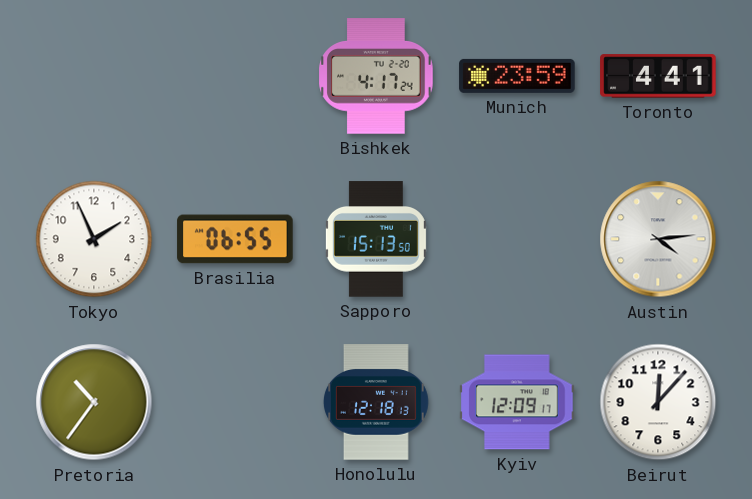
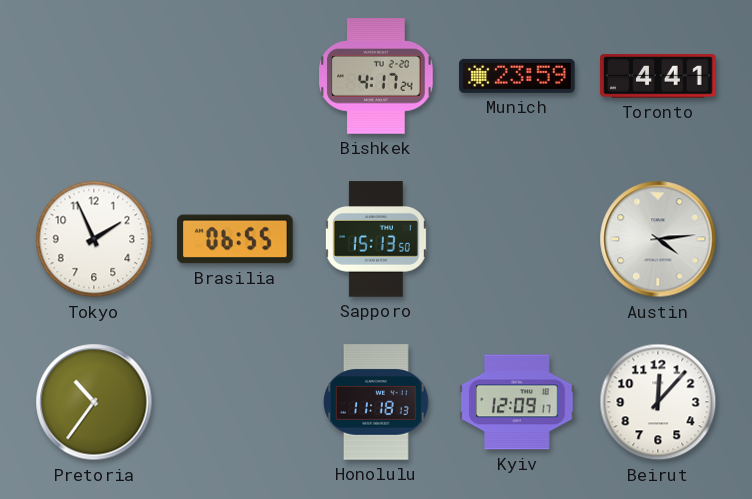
Honolulu: 12:18 -> 11:18
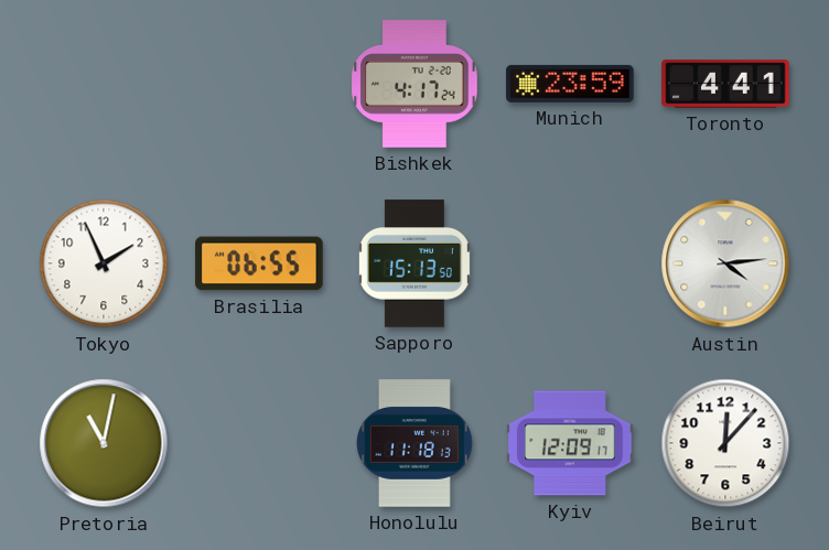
Pretoria: 10:36 -> 11:02
